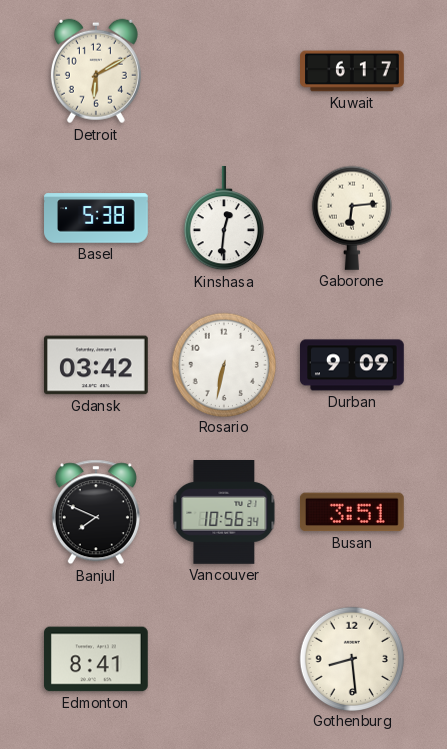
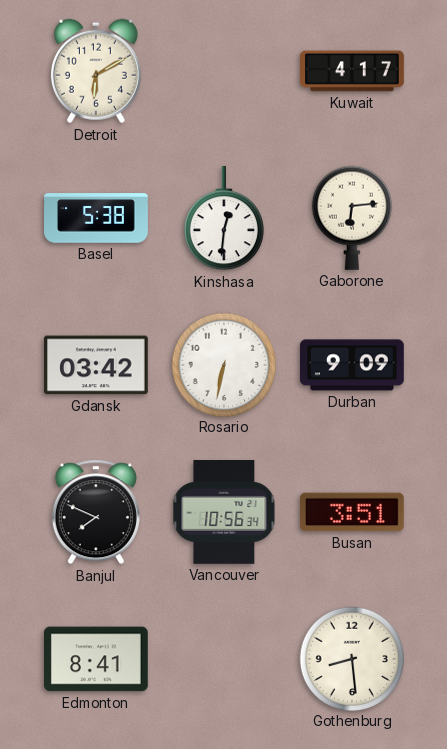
Kuwait: 6:17 -> 4:17
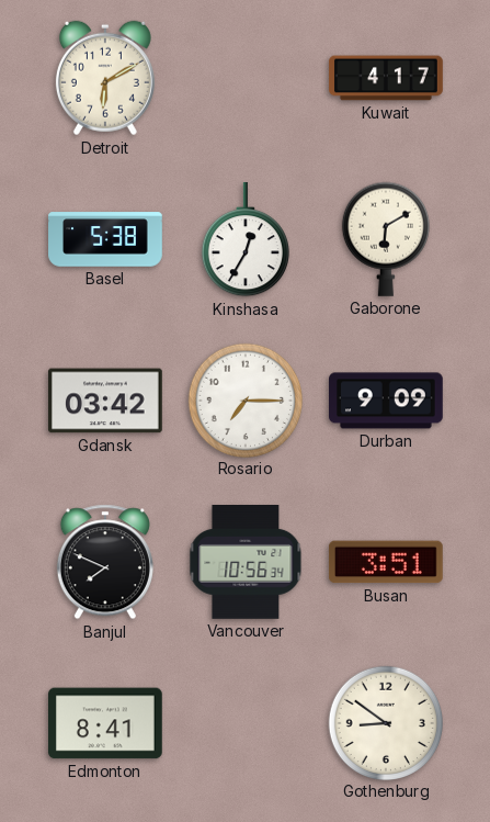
Kinshasa: 12:31 -> 12:35
Gaborone: 6:14 -> 6:10
Rosario: 6:32 -> 7:15
Gothenburg: 8:29 -> 8:51
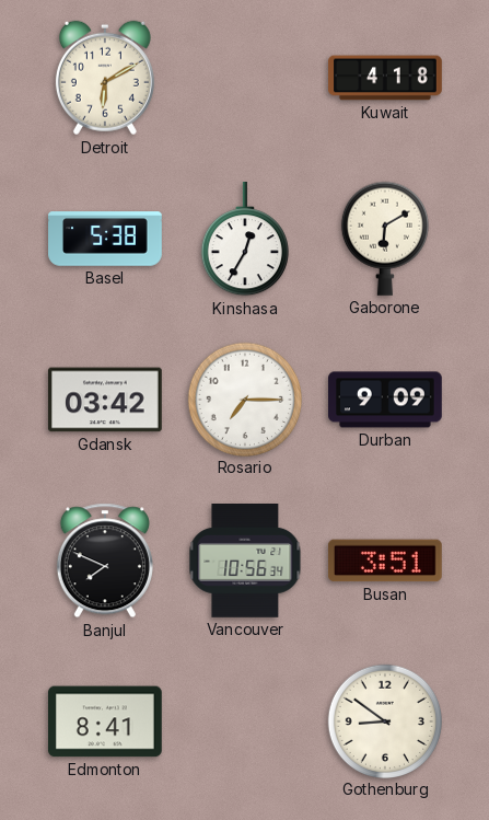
Kuwait: 4:17 -> 4:18
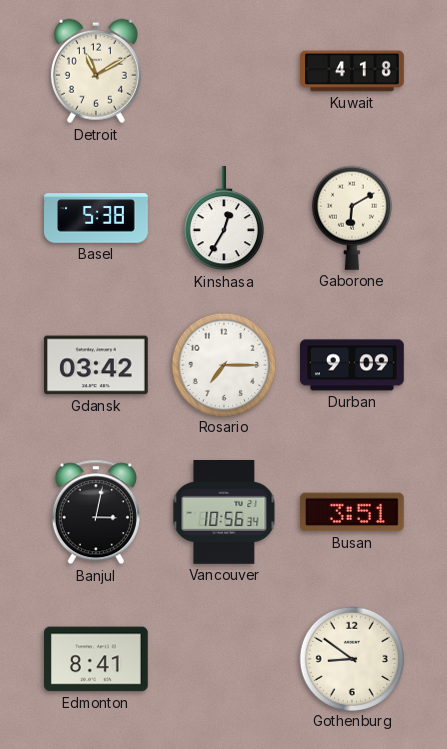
Detroit: 6:10 -> 11:10
Banjul: 7:49 -> 3:02
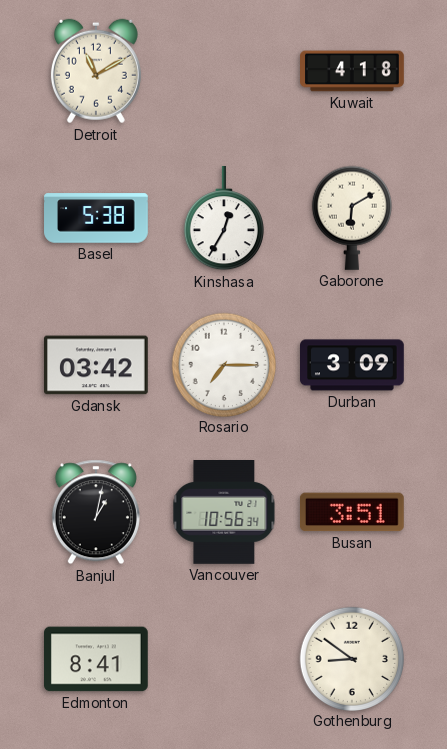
Durban: 9:09 -> 3:09
Banjul: 3:02 -> 1:02
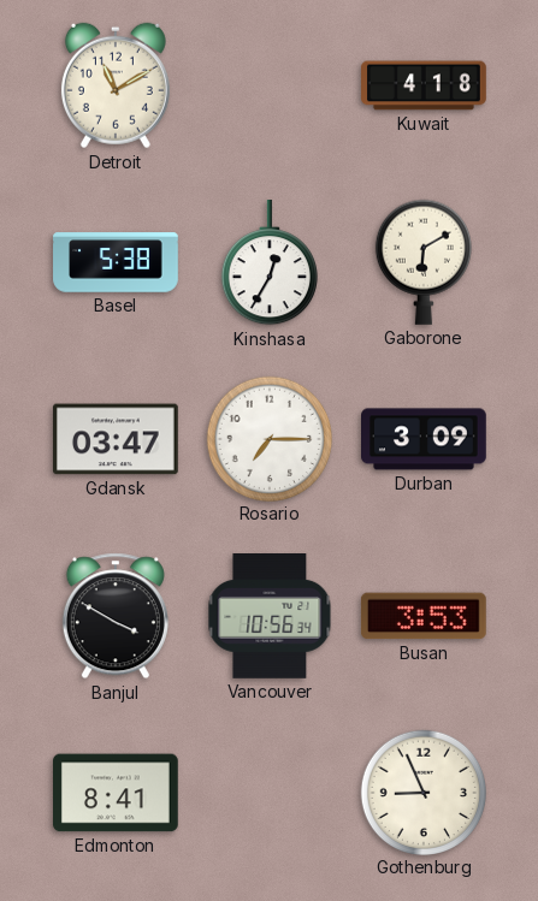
Gdansk: 03:42 -> 03:47
Banjul: 1:02 -> 3:50
Busan: 3:51 -> 3:53
Gothenburg: 8:51 -> 8:56
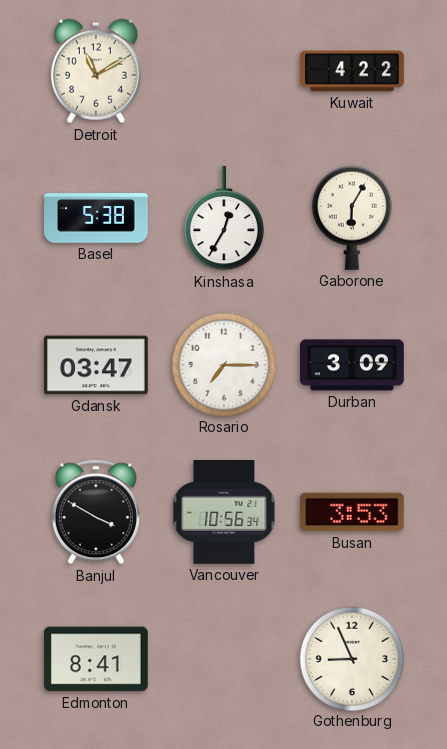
Kuwait: 4:18 -> 4:22
Gaborone: 6:10 -> 6:05
